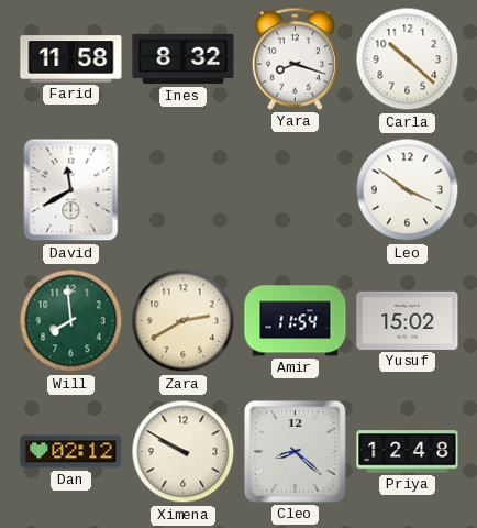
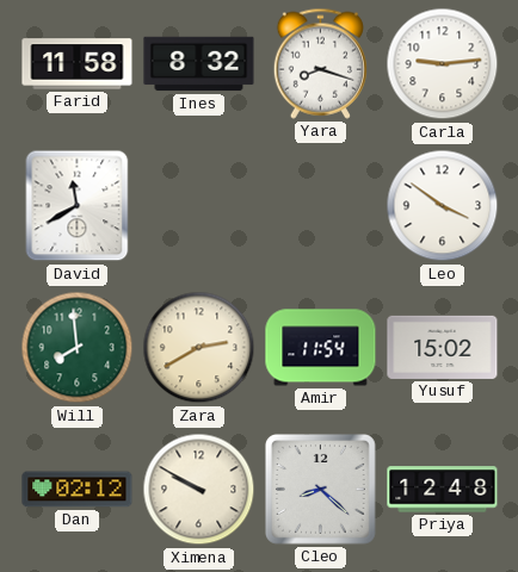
Carla: 10:22 -> 9:14
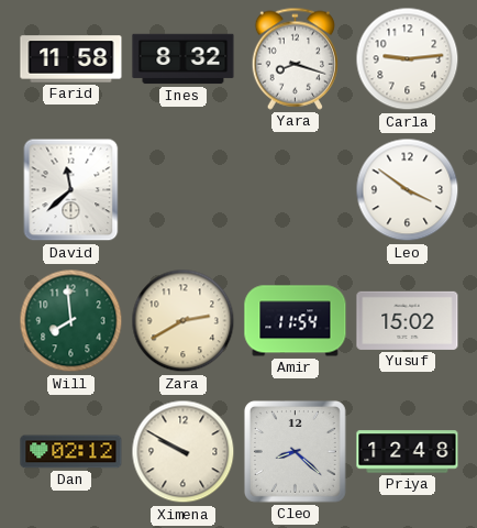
David: 11:40 -> 11:38
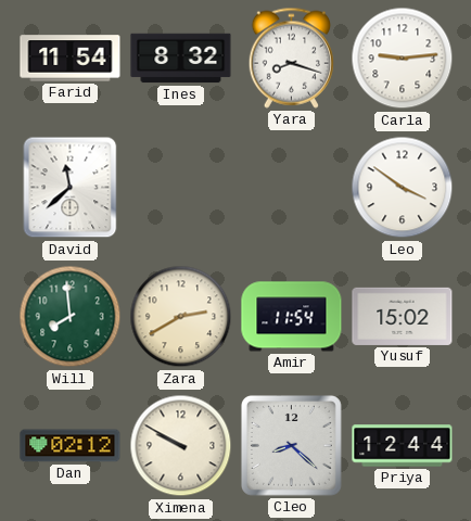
Farid: 11:58 -> 11:54
Priya: 12:48 -> 12:44
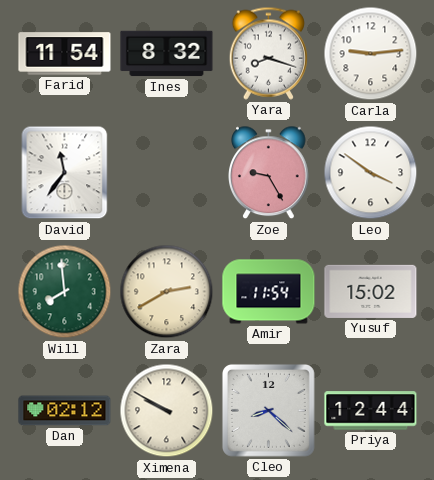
David: 11:38 -> 11:36
Zoe: none -> 9:25
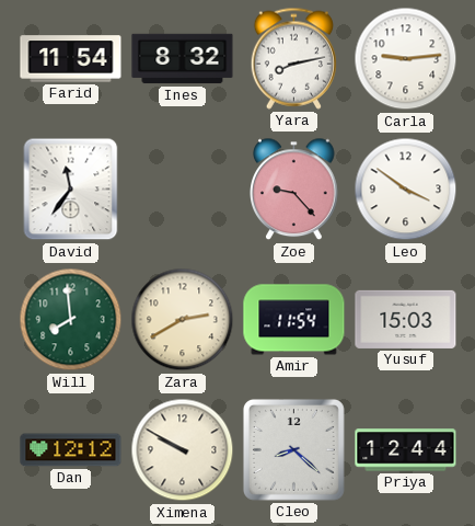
Yara: 8:18 -> 8:13
Zoe: 9:25 -> 9:23
Yusuf: 15:02 -> 15:03
Dan: 02:12 -> 12:12
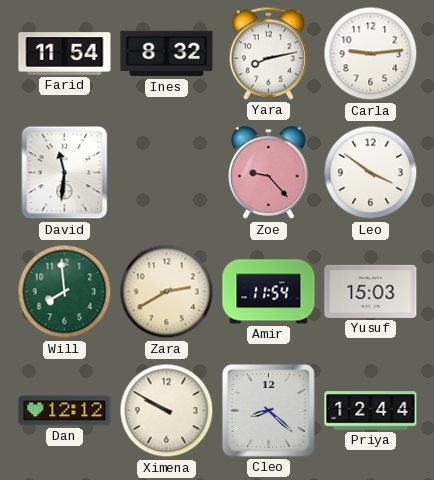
David: 11:36 -> 11:31
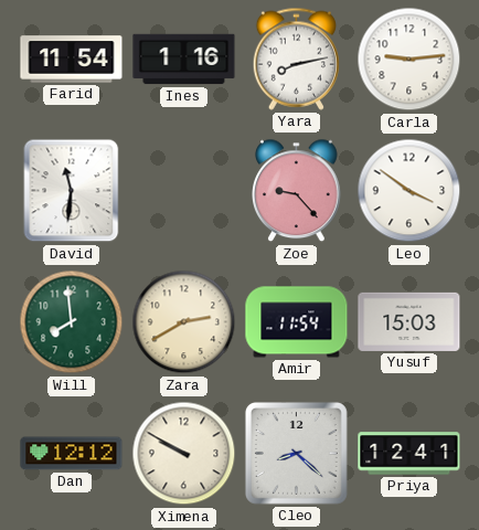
Ines: 8:32 -> 1:16
Priya: 12:44 -> 12:41
